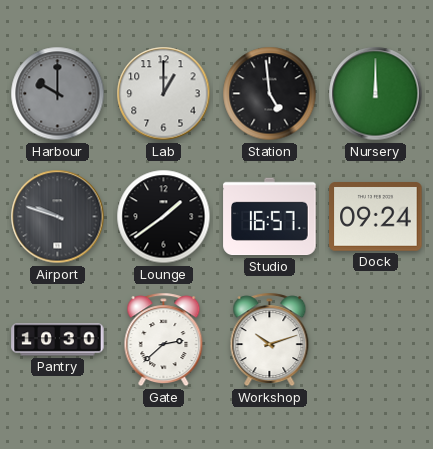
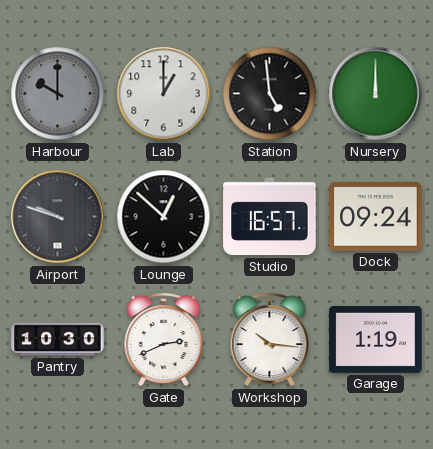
Lounge: 1:39 -> 12:52
Gate: 2:38 -> 2:41
Workshop: 10:12 -> 10:16
Garage: none -> 1:19
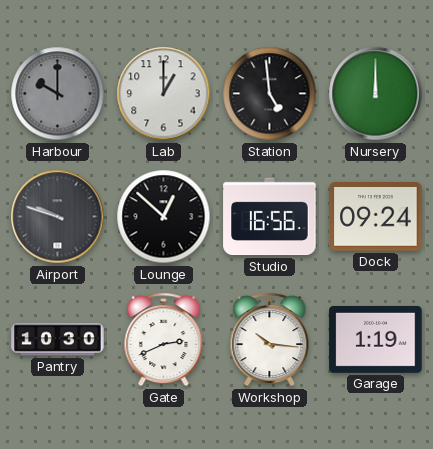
Studio: 16:57 -> 16:56
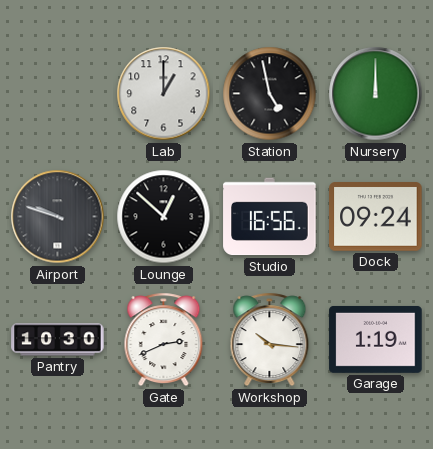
Harbour: 10:00 -> none
Station: 4:59 -> 4:58
